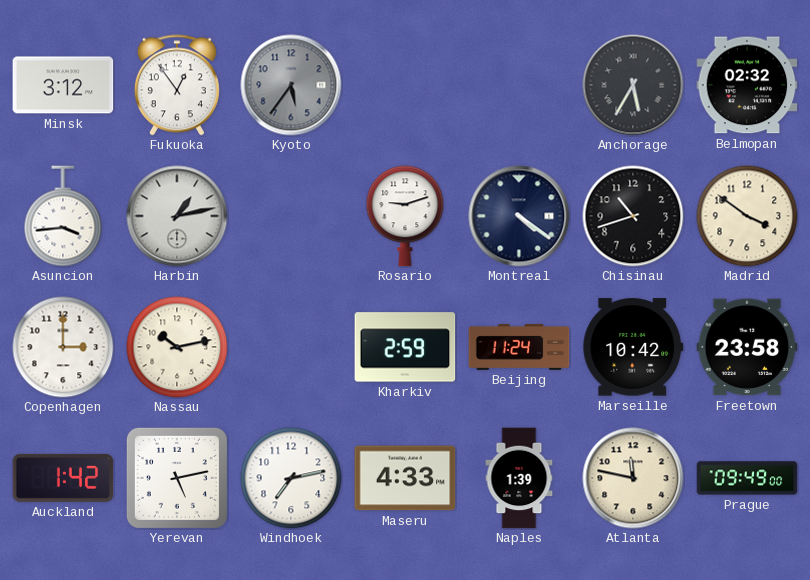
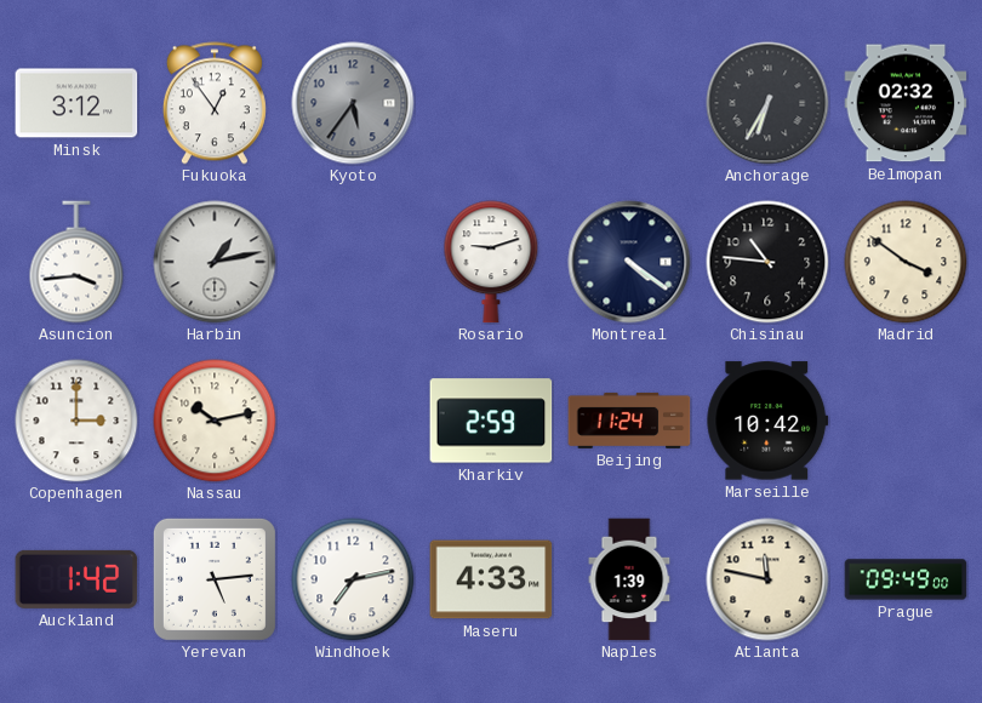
Anchorage: 5:35 -> 6:35
Chisinau: 10:42 -> 10:46
Freetown: 23:58 -> none
Yerevan: 5:13 -> 5:14
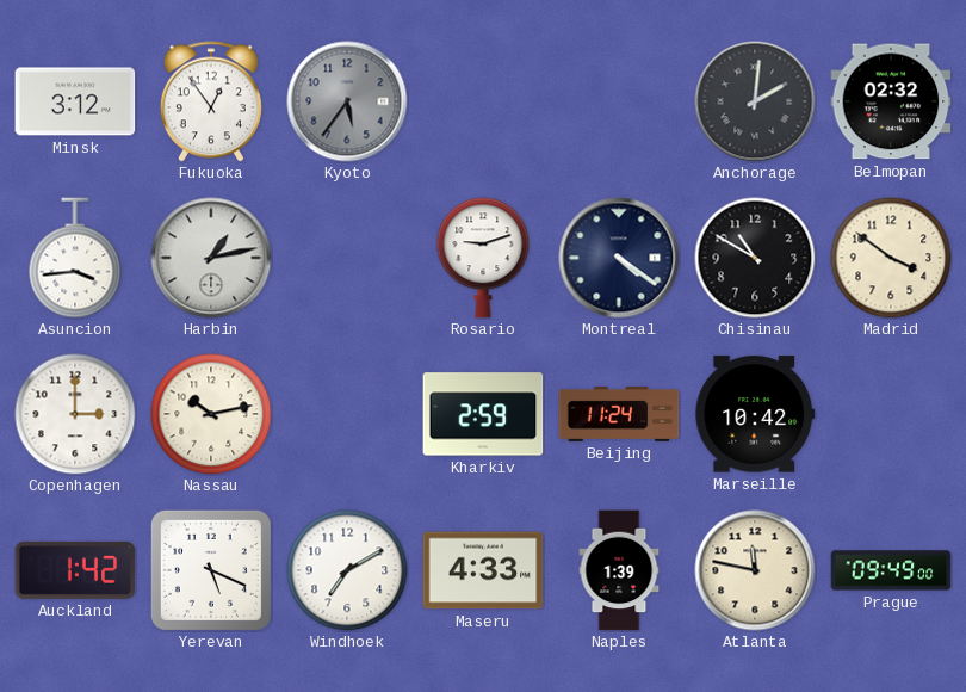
Anchorage: 6:35 -> 2:01
Chisinau: 10:46 -> 10:50
Yerevan: 5:14 -> 5:19
Windhoek: 7:13 -> 7:10
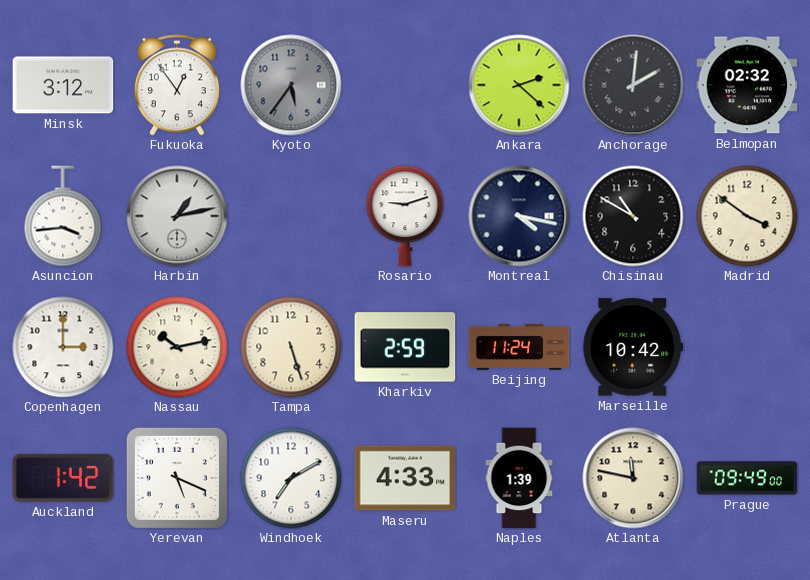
Ankara: none -> 2:22
Montreal: 4:21 -> 4:17
Tampa: none -> 5:27
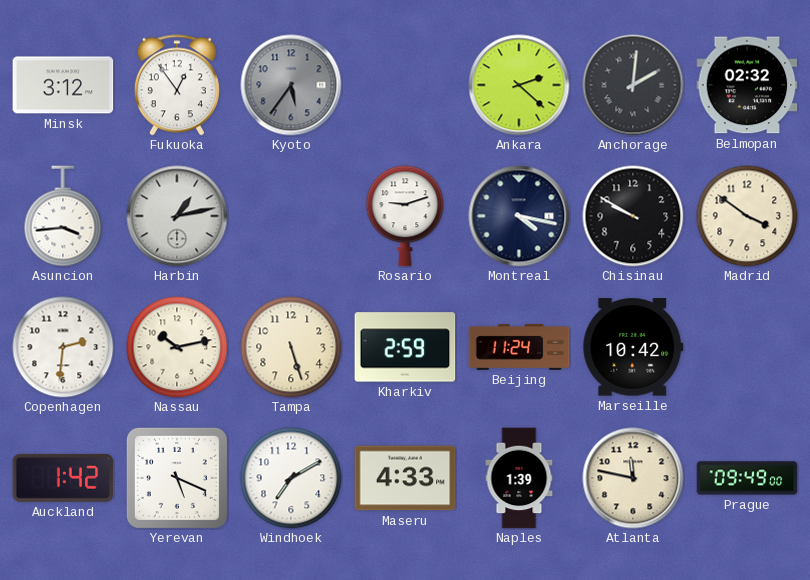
Chisinau: 10:50 -> 9:50
Copenhagen: 3:00 -> 2:31
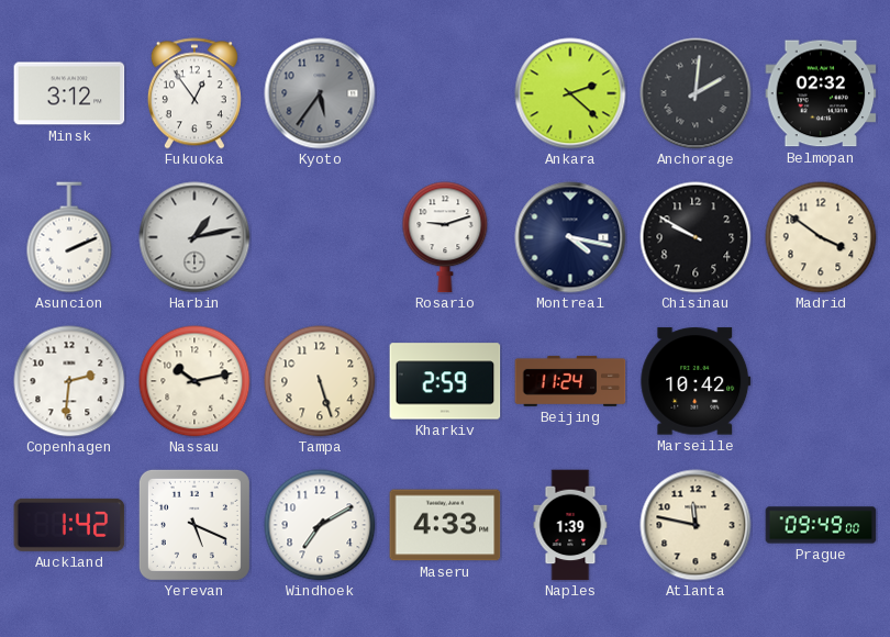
Asuncion: 3:44 -> 2:11
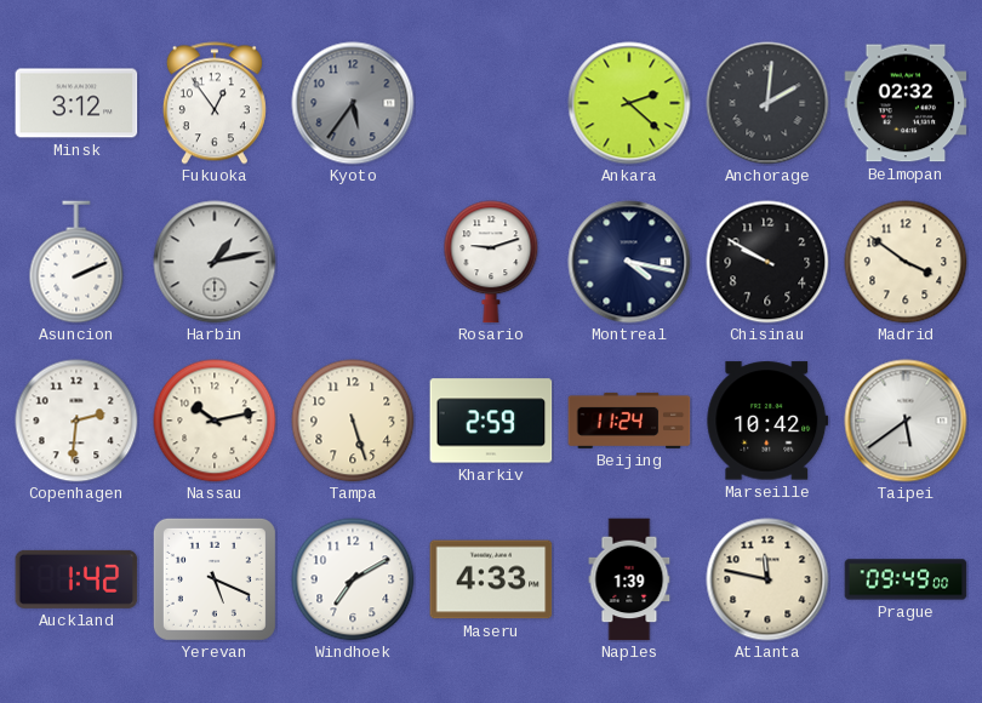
Taipei: none -> 5:39
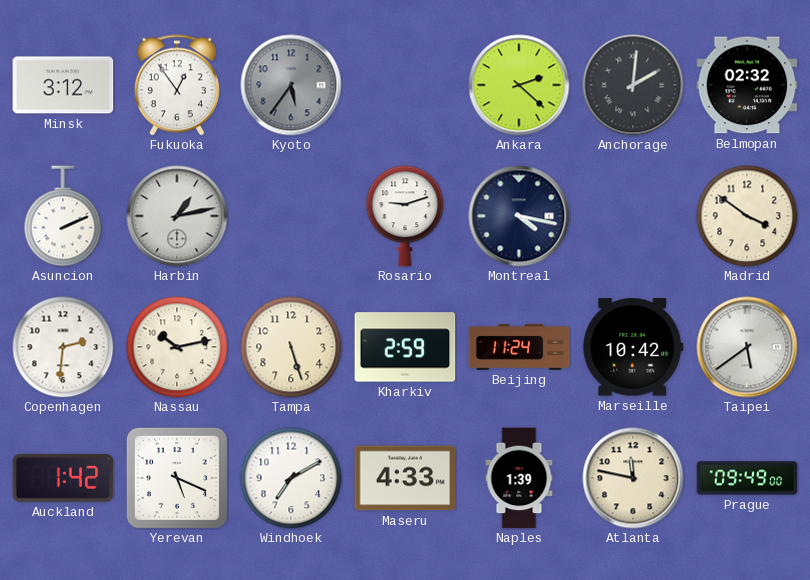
Chisinau: 9:50 -> none
